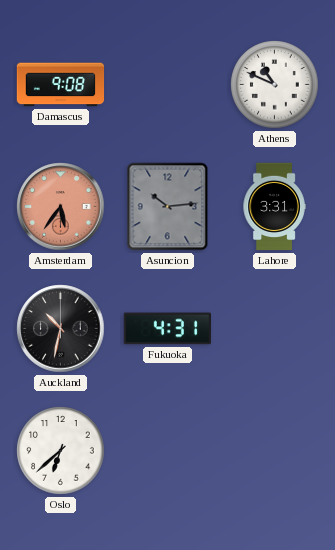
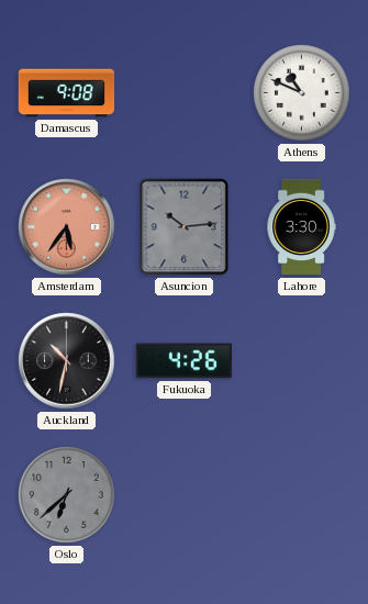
Lahore: 3:31 -> 3:30
Fukuoka: 4:31 -> 4:26
Oslo dial: white -> grey
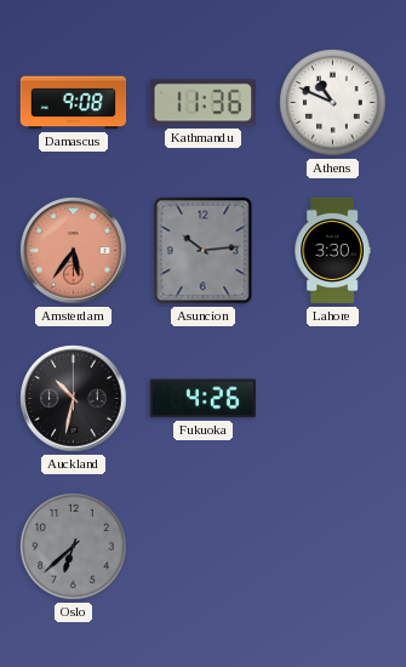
Kathmandu: none -> 11:36
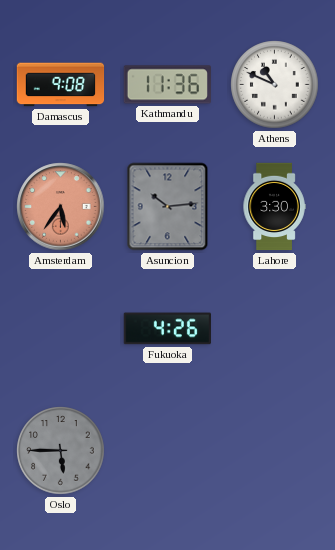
Auckland: 10:32 -> none
Oslo: 6:38 -> 5:45
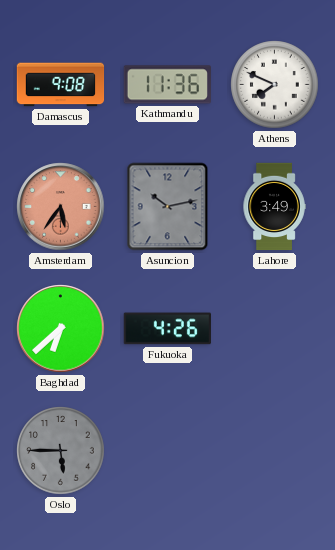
Athens: 10:49 -> 7:49
Asuncion: 10:14 -> 10:13
Lahore: 3:30 -> 3:49
Baghdad: none -> 6:38
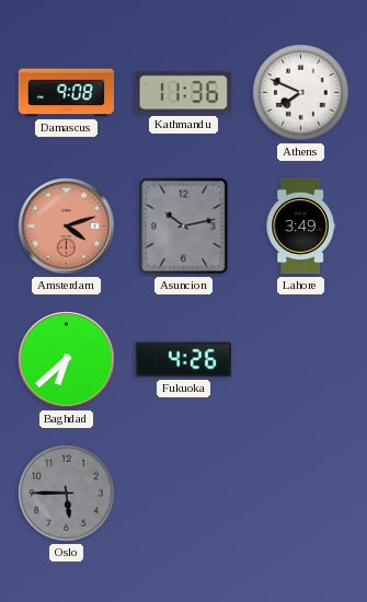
Amsterdam: 5:36 -> 4:12
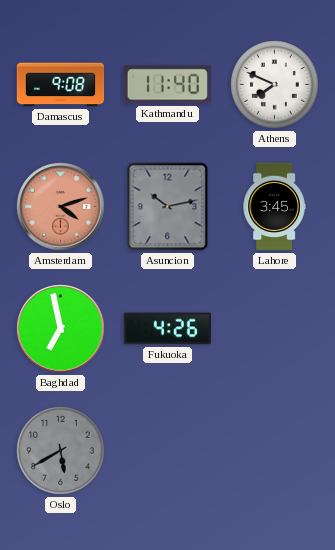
Kathmandu: 11:36 -> 11:40
Lahore: 3:49 -> 3:45
Baghdad: 6:38 -> 6:58
Oslo: 5:45 -> 5:40
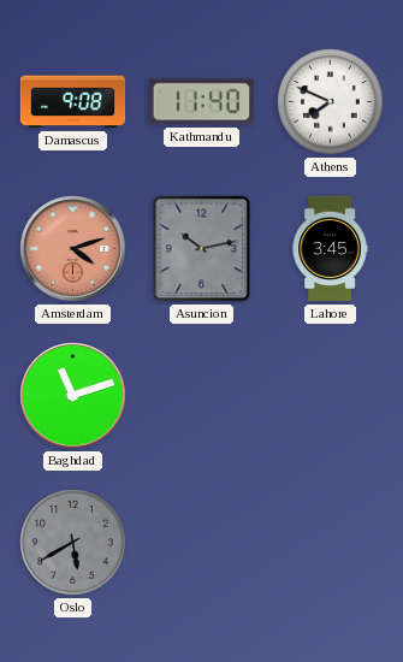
Baghdad: 6:58 -> 11:12
Fukuoka: 4:26 -> none
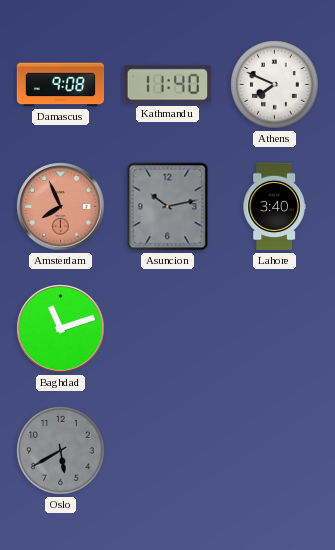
Amsterdam: 4:12 -> 7:56
Lahore: 3:45 -> 3:40
